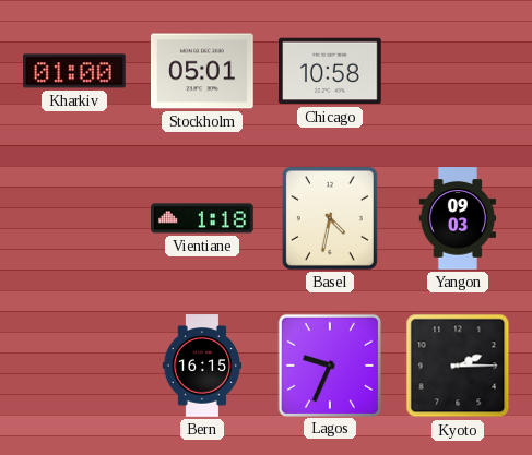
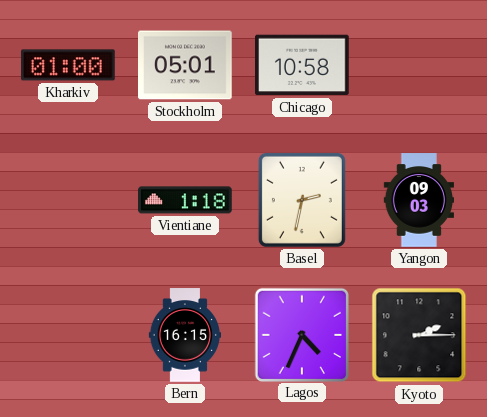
Basel: 4:32 -> 2:32
Lagos: 9:34 -> 4:34
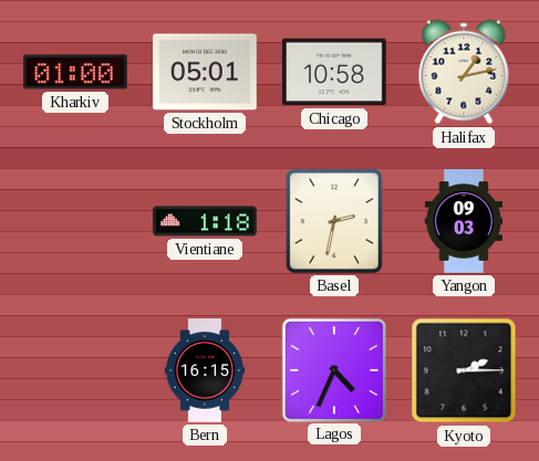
Halifax: none -> 1:13
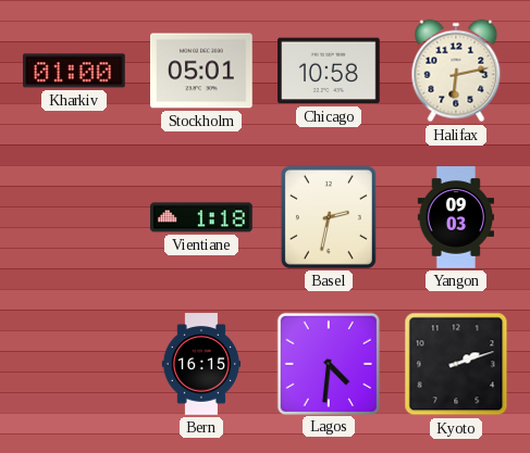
Halifax: 1:13 -> 6:13
Lagos: 4:34 -> 4:31
Kyoto: 2:15 -> 2:12
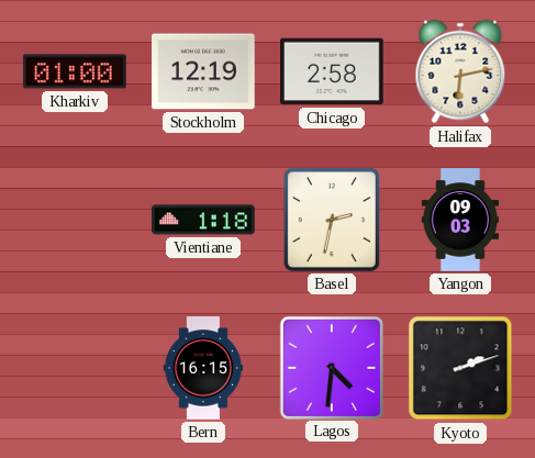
Stockholm: 05:01 -> 12:19
Chicago: 10:58 -> 2:58
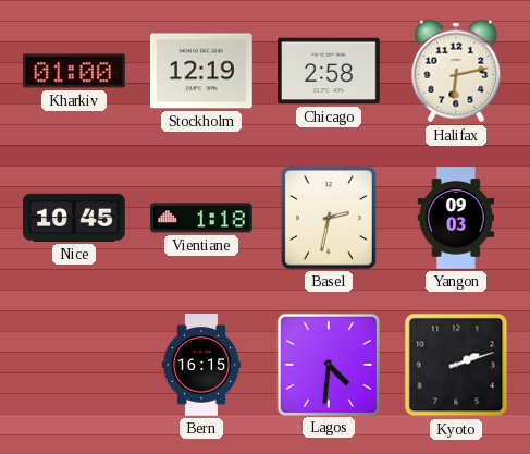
Nice: none -> 10:45
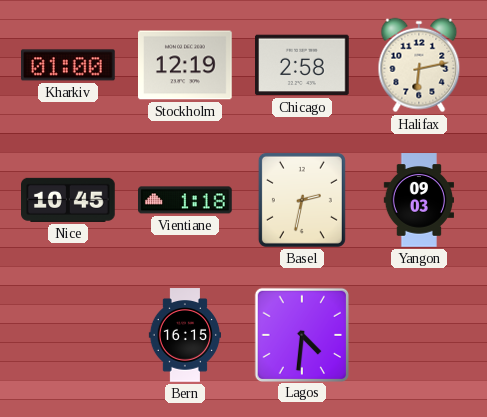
Kyoto: 2:12 -> none
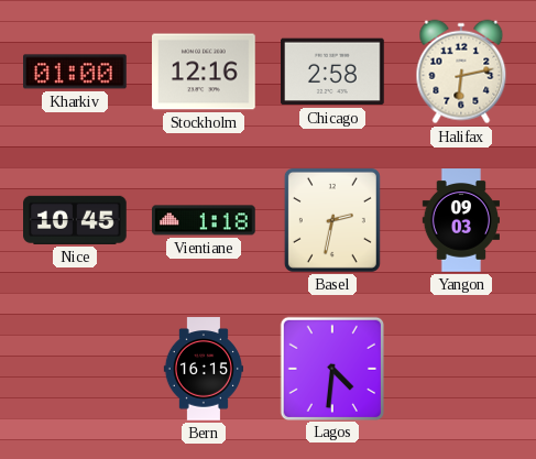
Stockholm: 12:19 -> 12:16
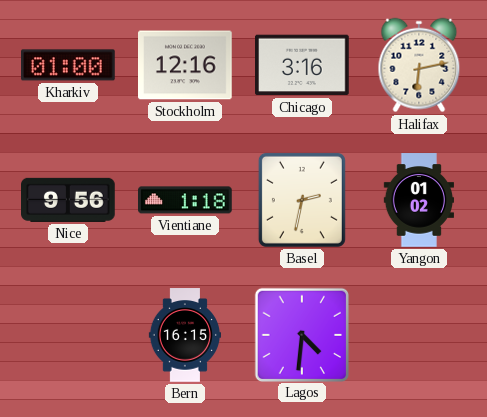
Chicago: 2:58 -> 3:16
Nice: 10:45 -> 9:56
Yangon: 09:03 -> 01:02
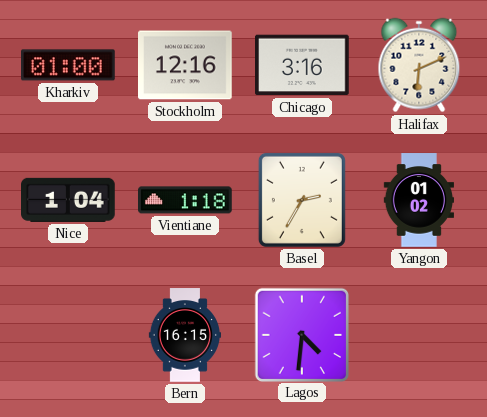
Halifax: 6:13 -> 6:11
Nice: 9:56 -> 1:04
Basel: 2:32 -> 2:35
